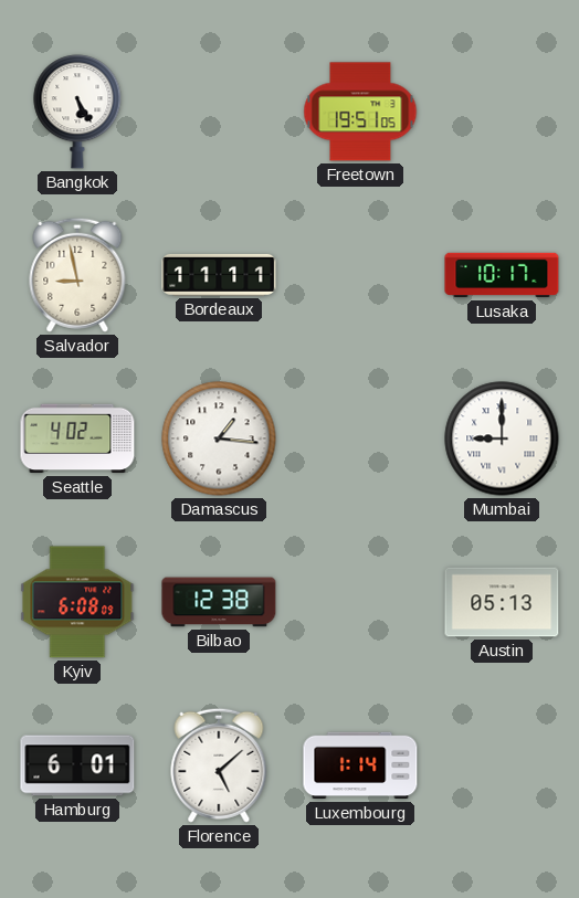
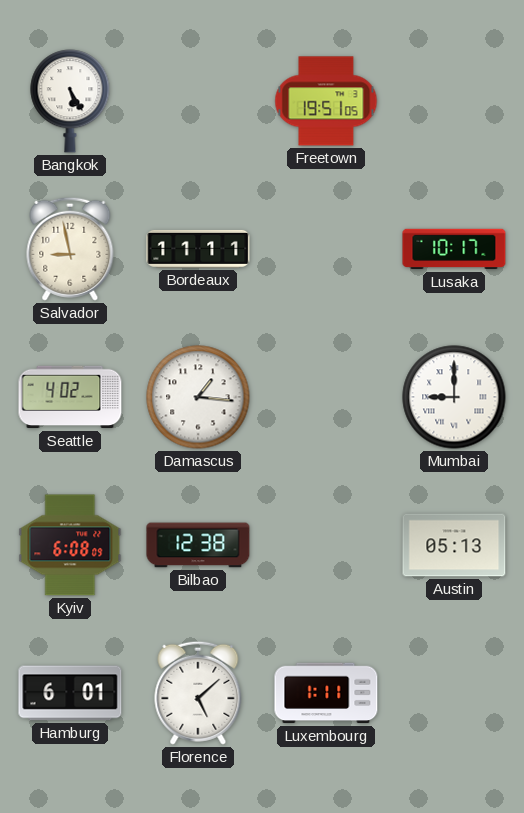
Luxembourg: 1:14 -> 1:11
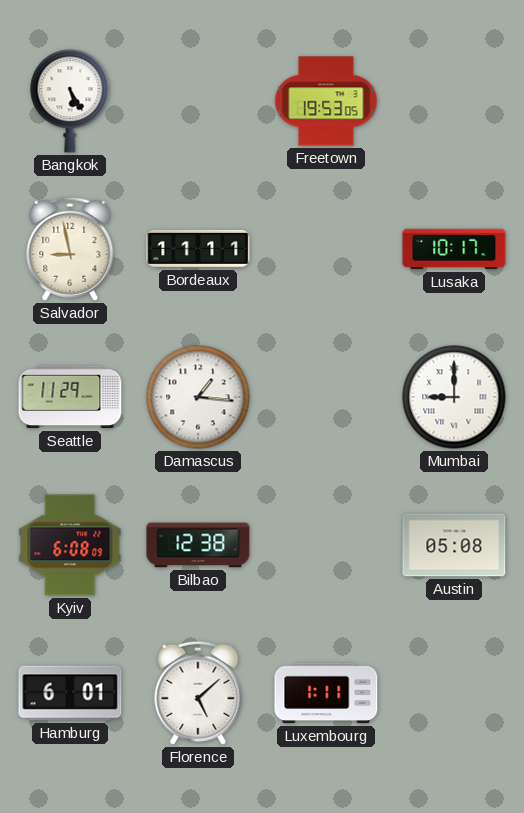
Freetown: 19:51 -> 19:53
Seattle: 4:02 -> 11:29
Austin: 05:13 -> 05:08
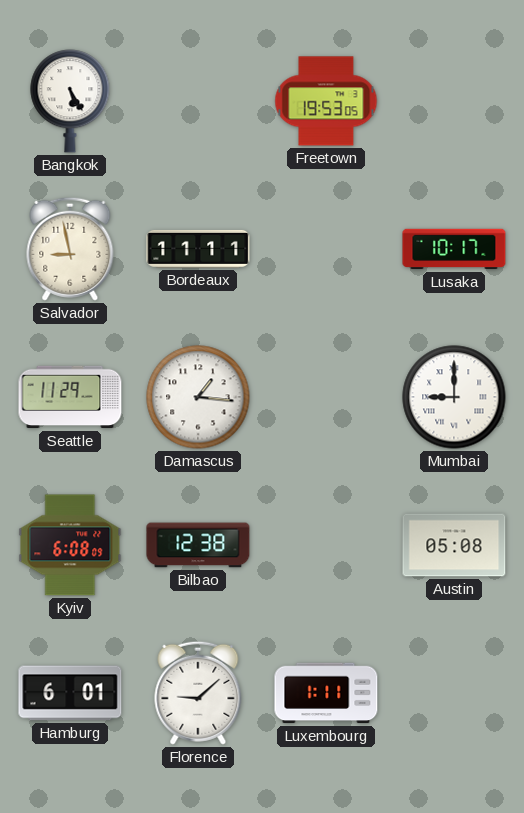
Florence: 5:08 -> 9:08
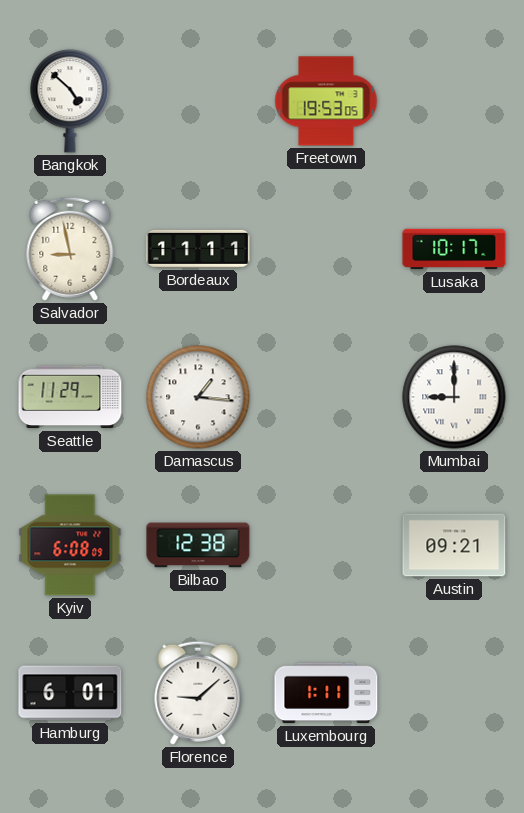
Bangkok: 5:25 -> 4:52
Austin: 05:08 -> 09:21
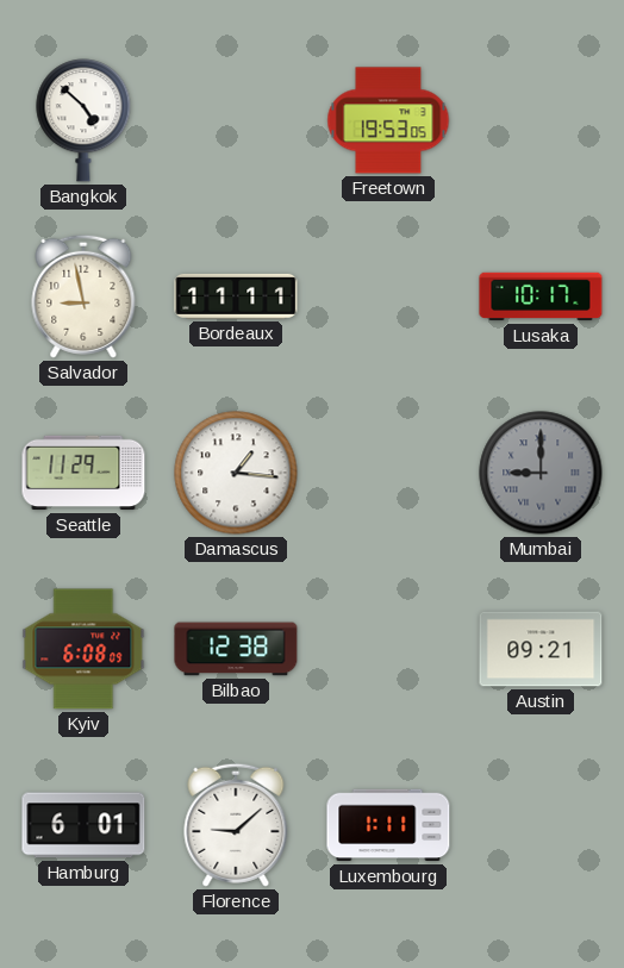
Mumbai dial: white -> grey
